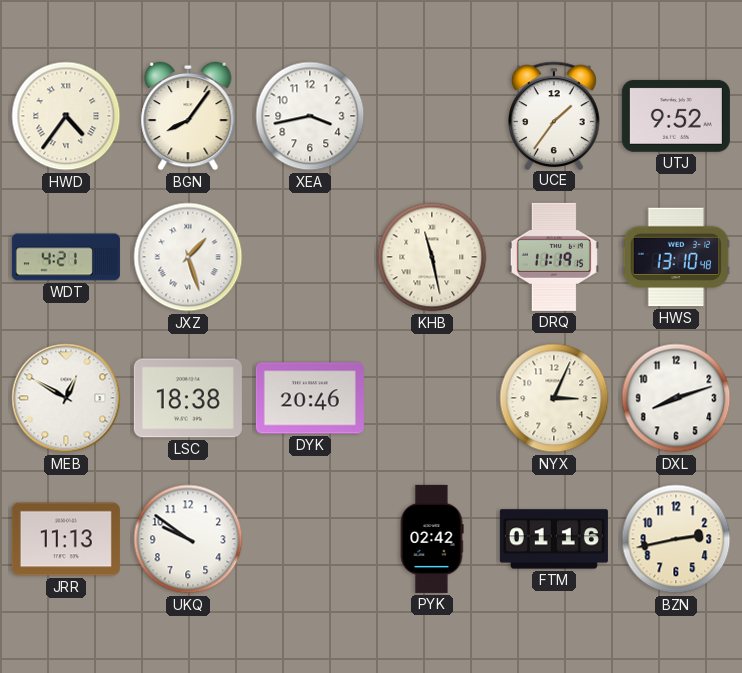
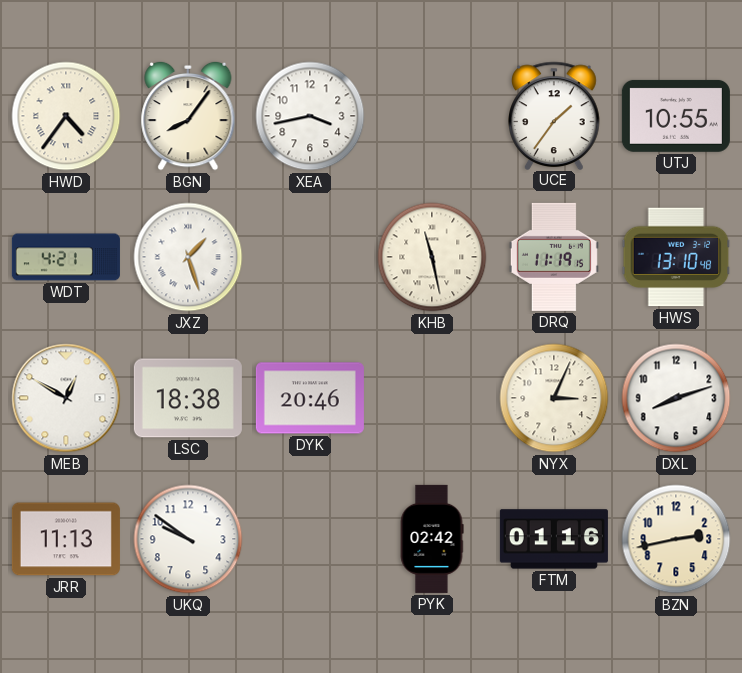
UTJ: 9:52 -> 10:55
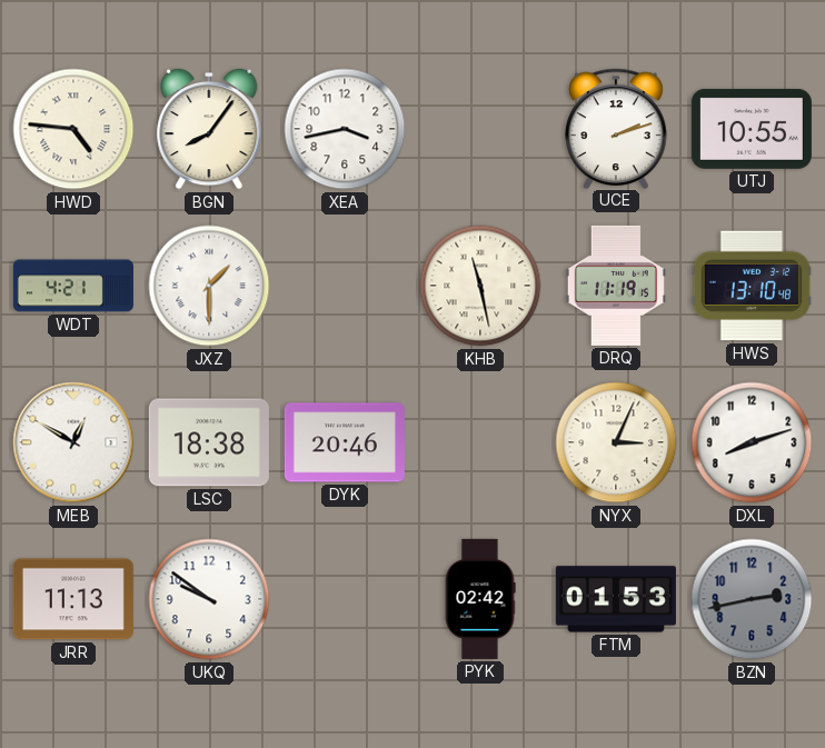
HWD: 4:36 -> 4:46
UCE: 1:36 -> 2:12
JXZ: 1:27 -> 1:30
FTM: 01:16 -> 01:53
BZN dial: cream -> grey
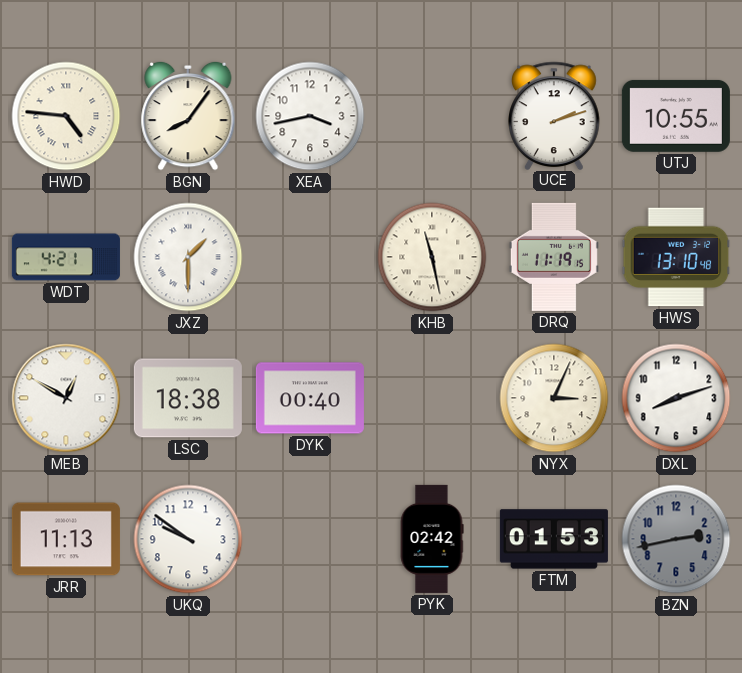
DYK: 20:46 -> 00:40
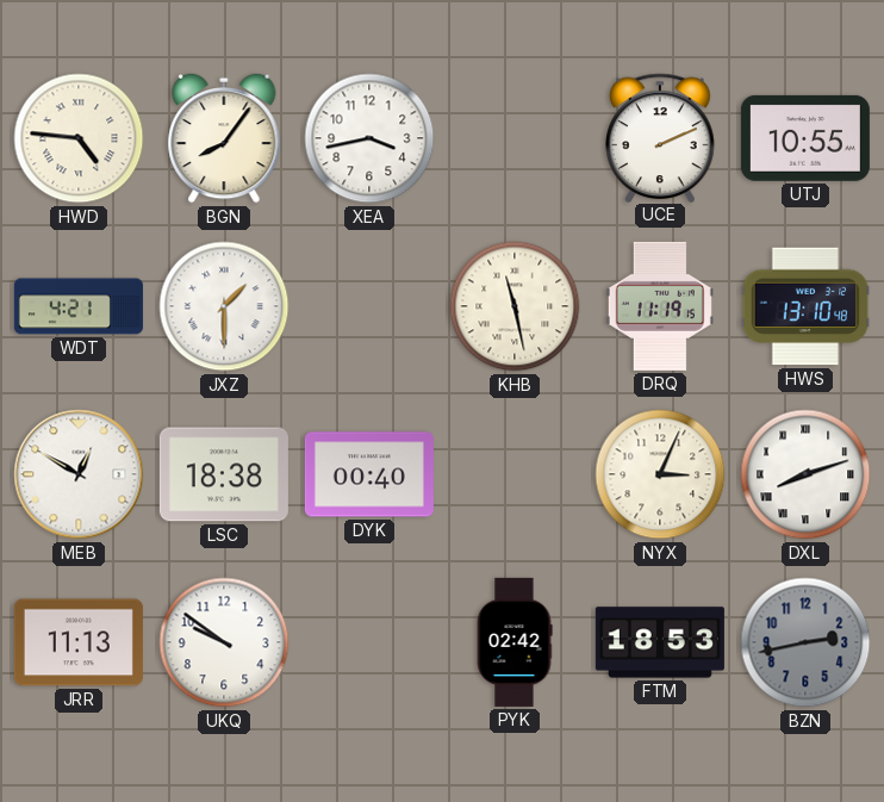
UCE: 2:12 -> 2:11
DXL numerals: Arabic -> Roman
FTM: 01:53 -> 18:53
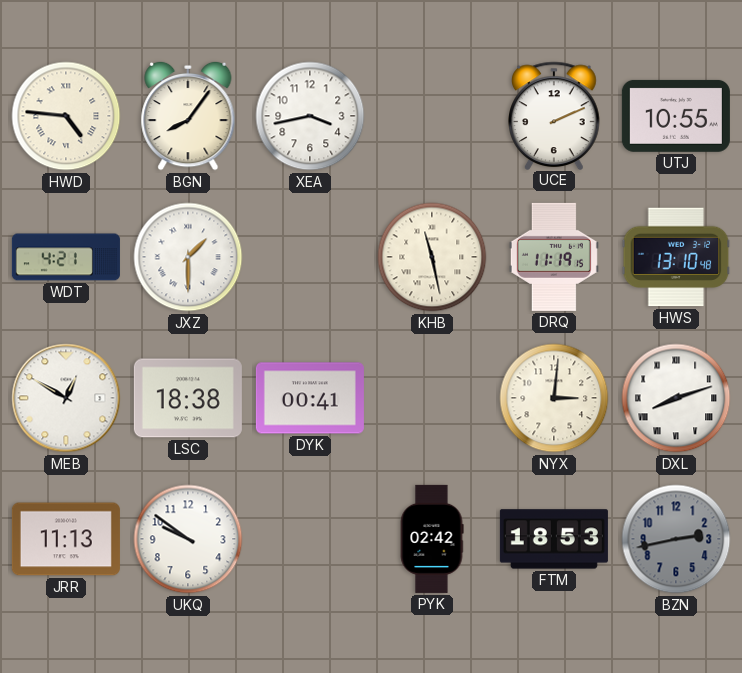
DYK: 00:40 -> 00:41
NYX: 3:04 -> 3:01
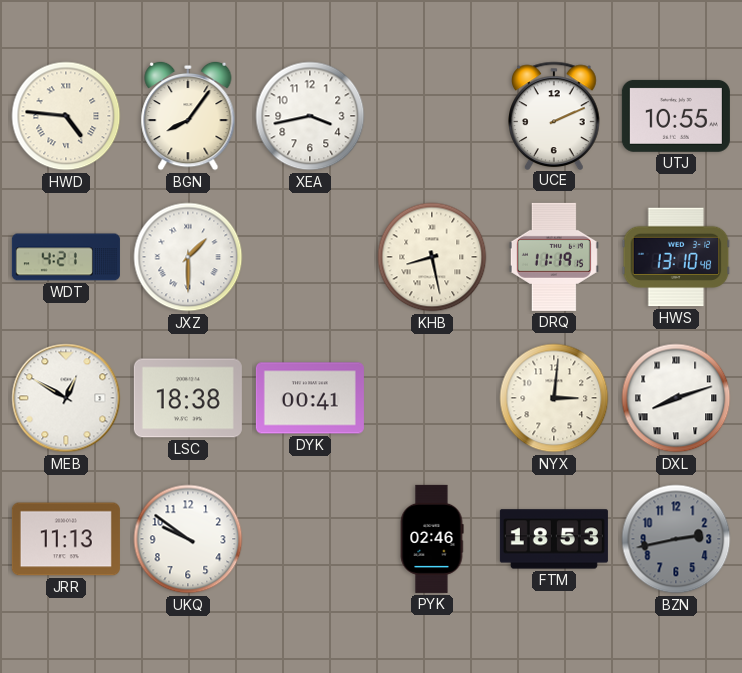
KHB: 11:28 -> 8:28
PYK: 02:42 -> 02:46
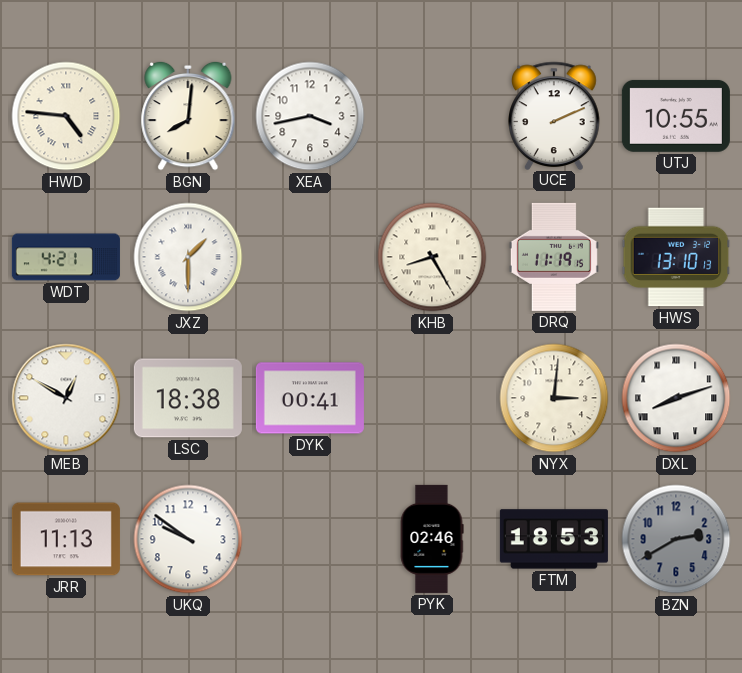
BGN: 8:06 -> 8:01
KHB: 8:28 -> 8:25
HWS: 13:10:48 -> 13:10:13
BZN: 2:43 -> 2:40
